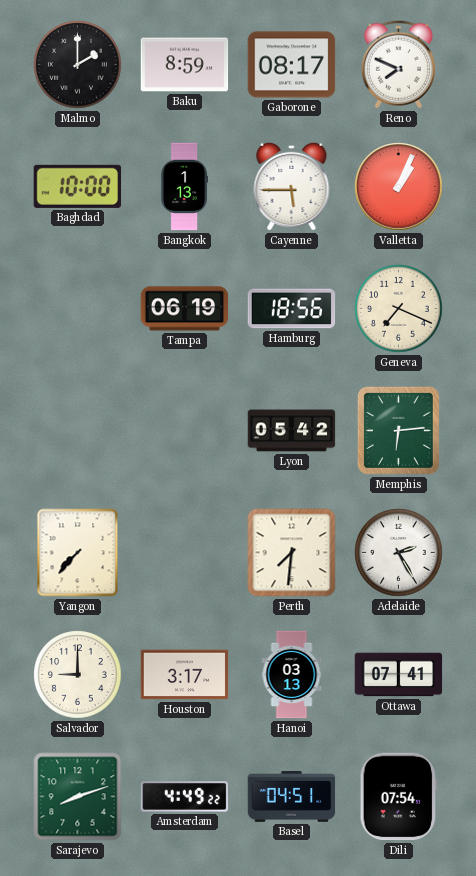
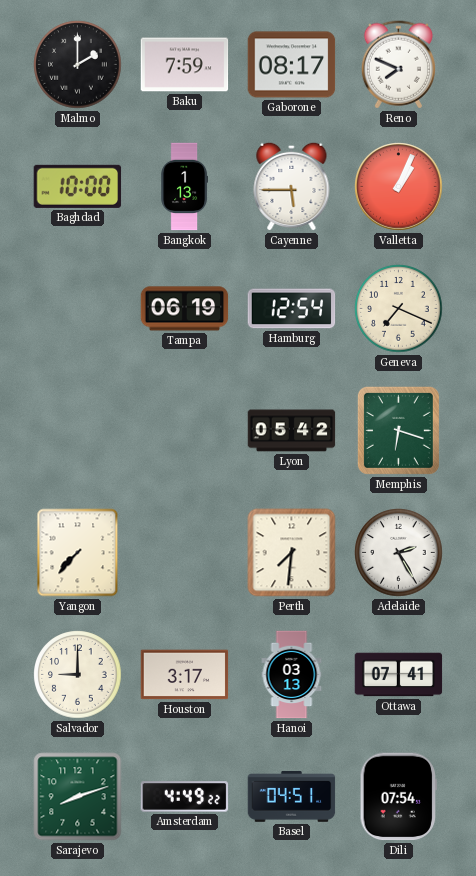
Baku: 8:59 -> 7:59
Hamburg: 18:56 -> 12:54
Memphis: 6:14 -> 6:18
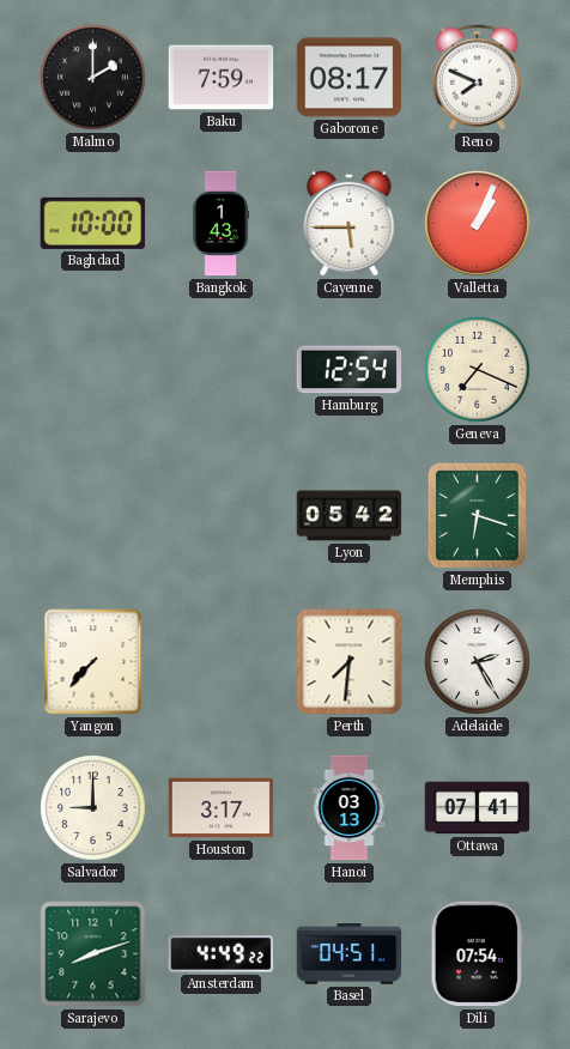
Bangkok: 1:13 -> 1:43
Tampa: 06:19 -> none
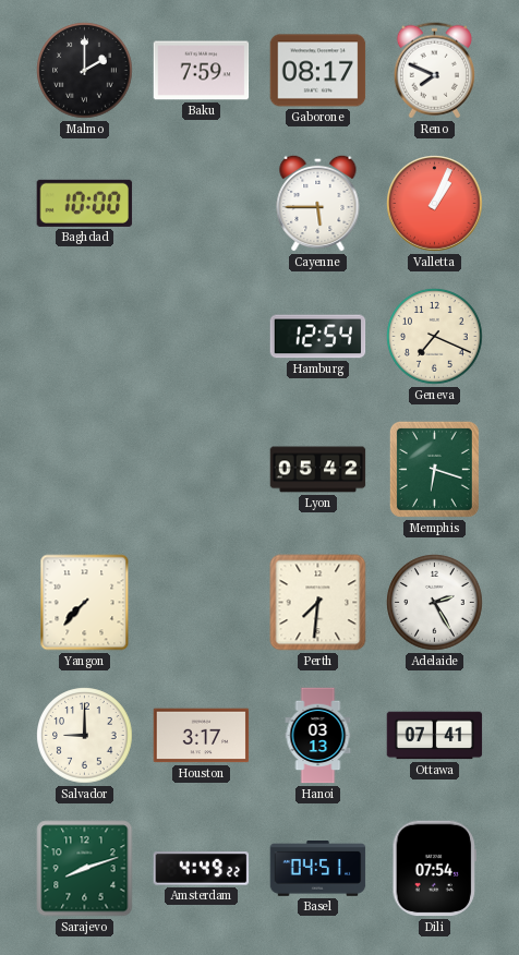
Bangkok: 1:43 -> none
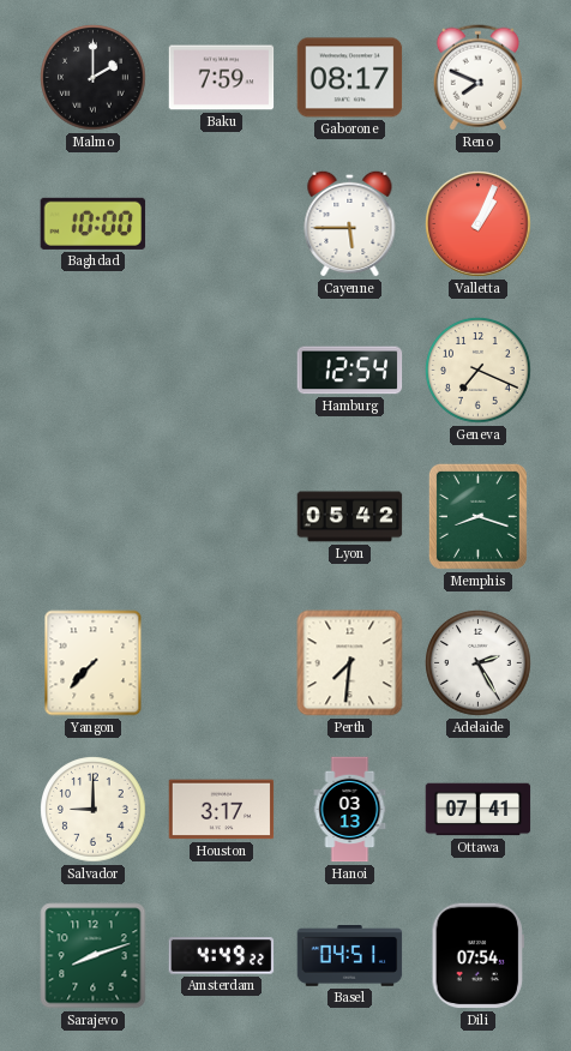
Memphis: 6:18 -> 8:18
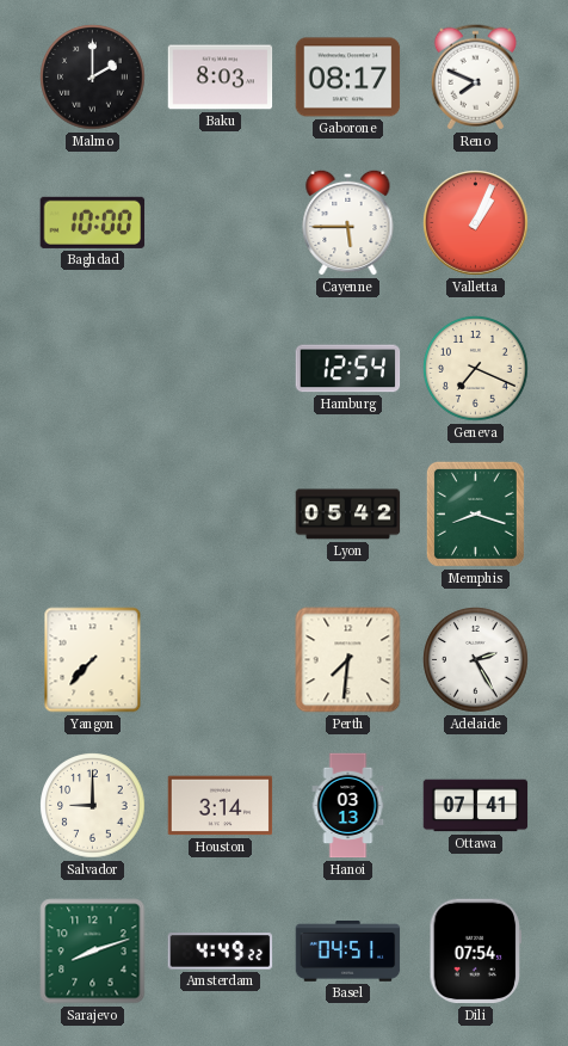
Baku: 7:59 -> 8:03
Houston: 3:17 -> 3:14
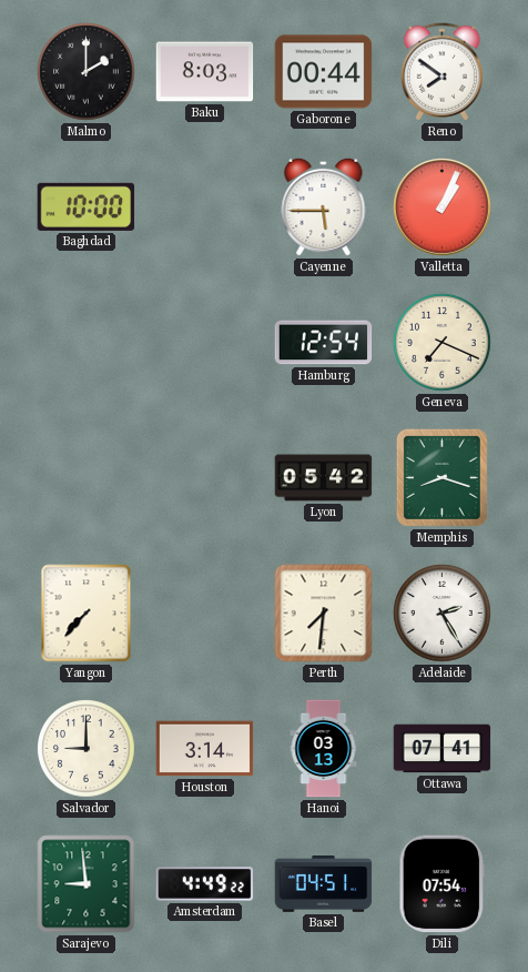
Gaborone: 08:17 -> 00:44
Reno: 7:49 -> 7:51
Sarajevo: 8:12 -> 8:59
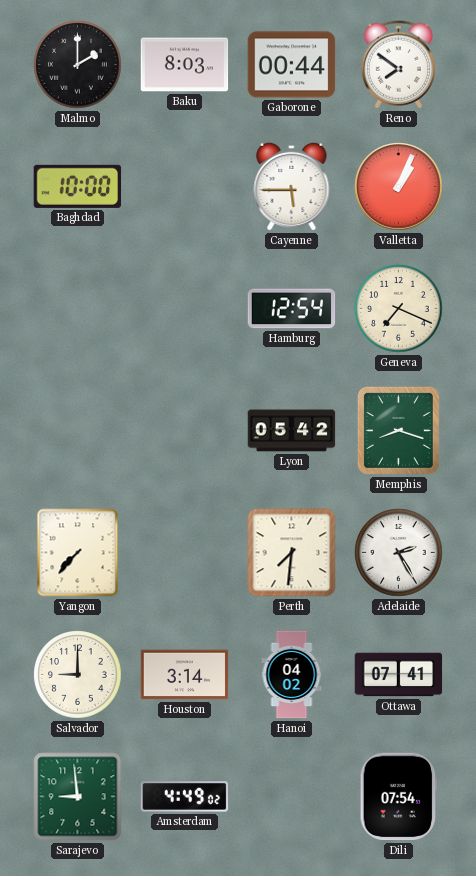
Hanoi: 03:13 -> 04:02
Amsterdam: 4:49:22 -> 4:49:02
Basel: 04:51 -> none
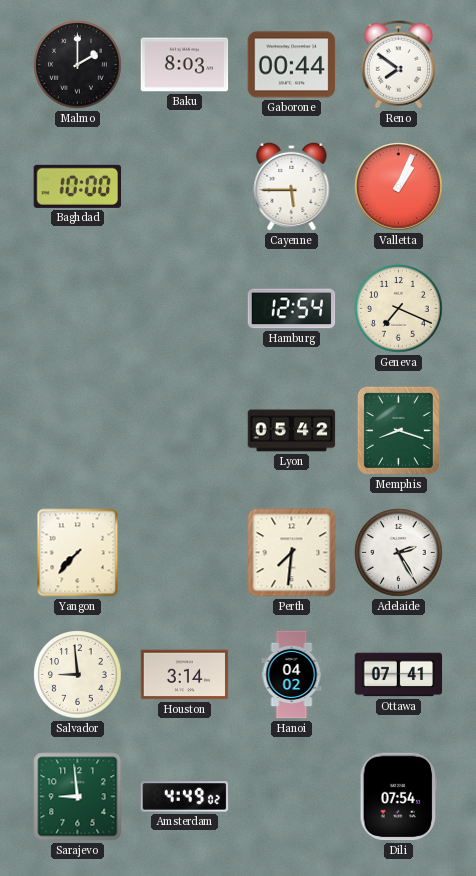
Salvador: 9:00 -> 8:59
